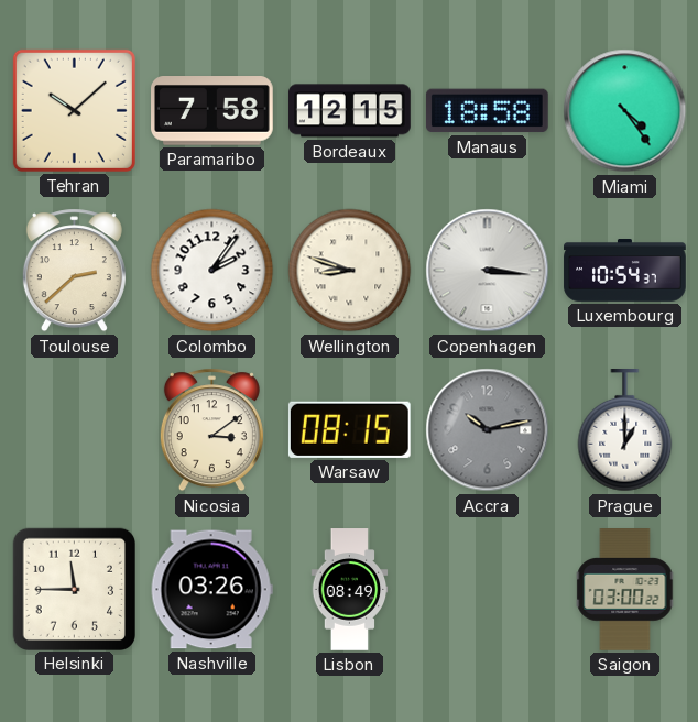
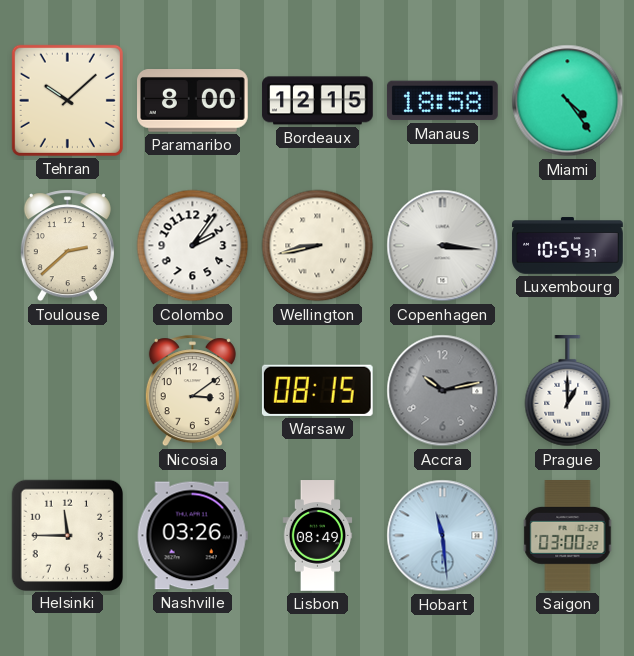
Paramaribo: 7:58 -> 8:00
Wellington: 8:48 -> 8:43
Hobart: none -> 11:29
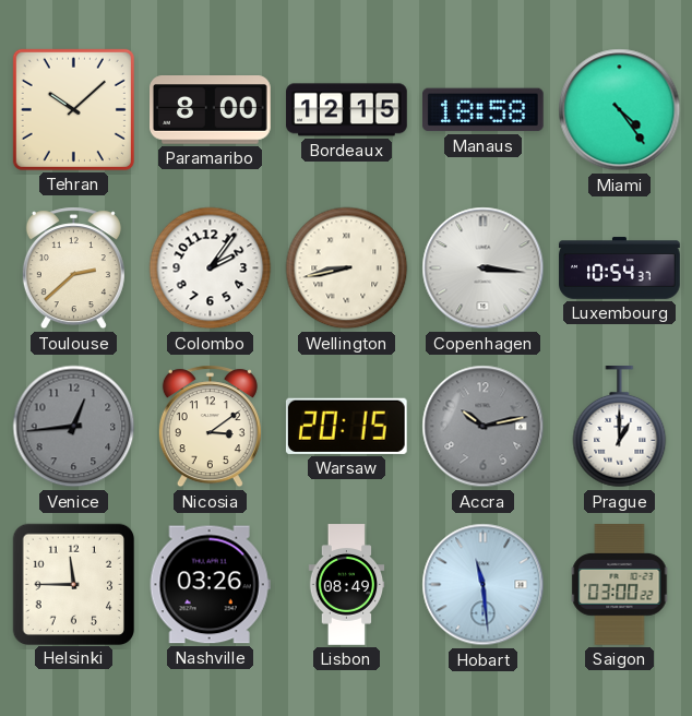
Venice: none -> 12:44
Warsaw: 08:15 -> 20:15
